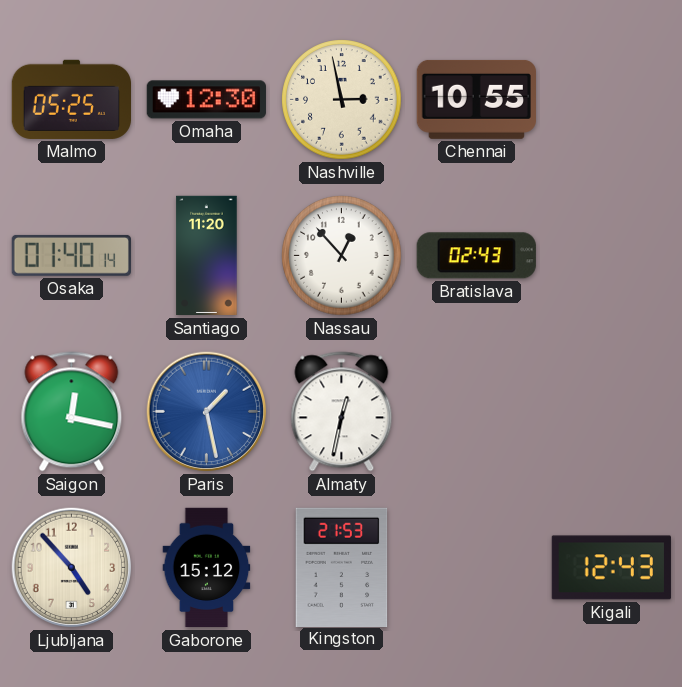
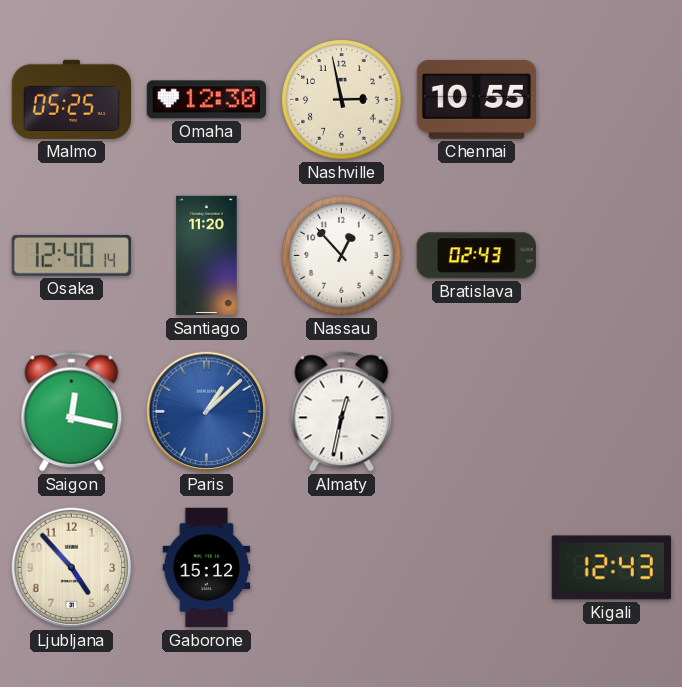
Osaka: 01:40 -> 12:40
Paris: 1:28 -> 1:08
Kingston: 21:53 -> none
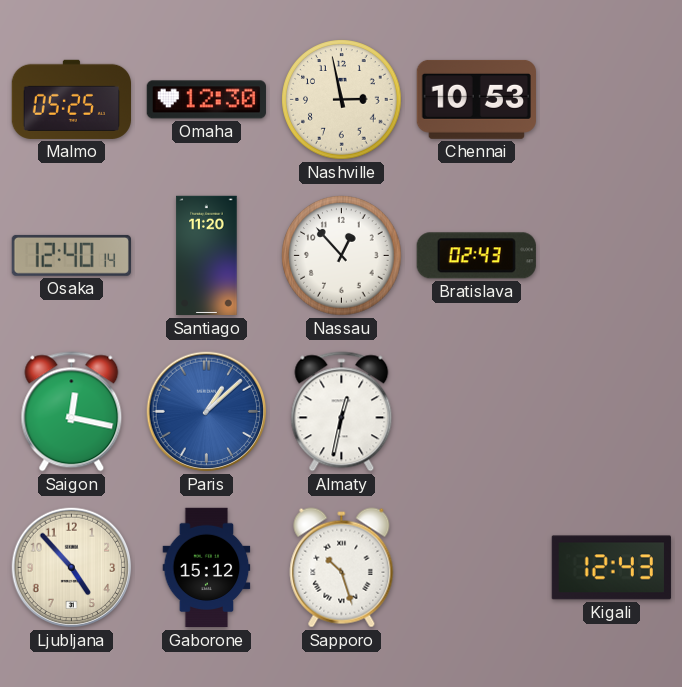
Chennai: 10:55 -> 10:53
Sapporo: none -> 10:27
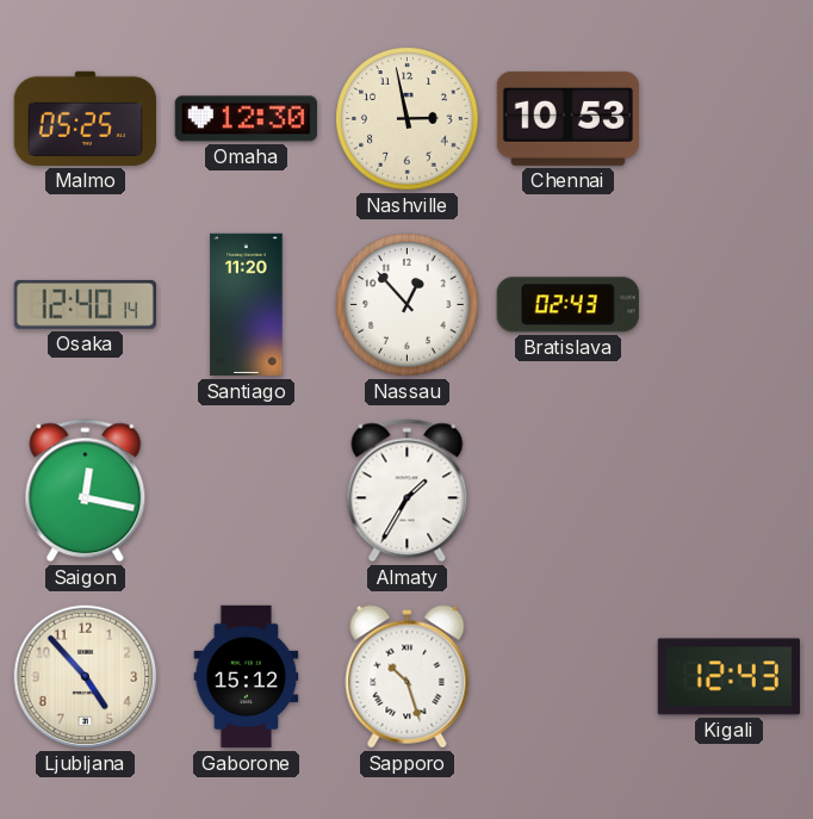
Paris: 1:08 -> none
Almaty: 12:32 -> 1:35
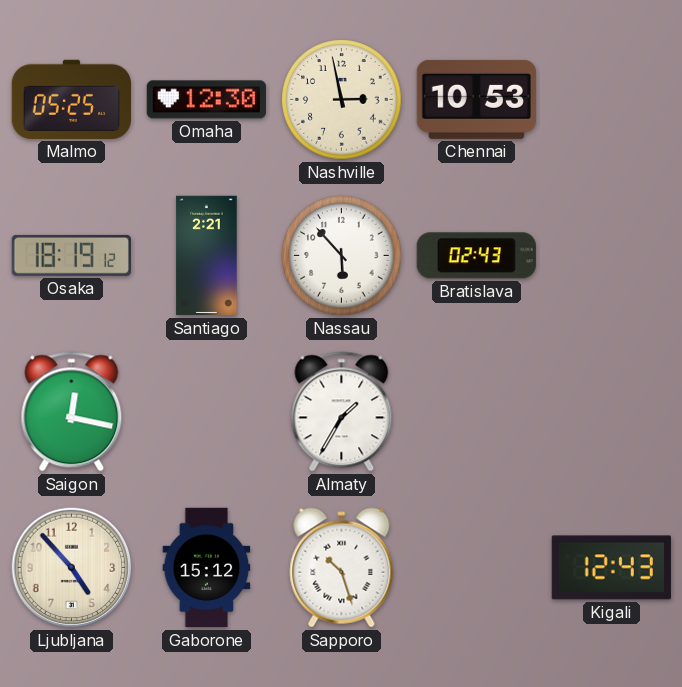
Osaka: 12:40 -> 18:19
Santiago: 11:20 -> 2:21
Nassau: 12:53 -> 5:53
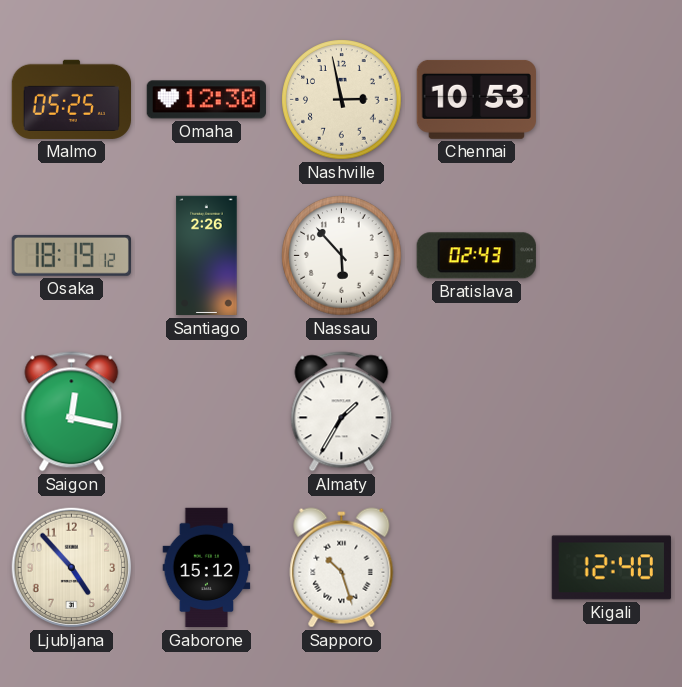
Santiago: 2:21 -> 2:26
Kigali: 12:43 -> 12:40
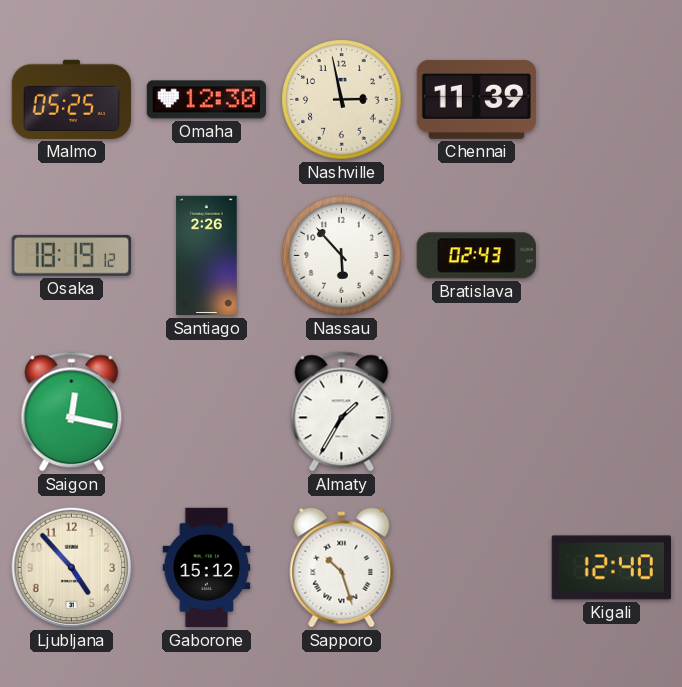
Chennai: 10:53 -> 11:39
